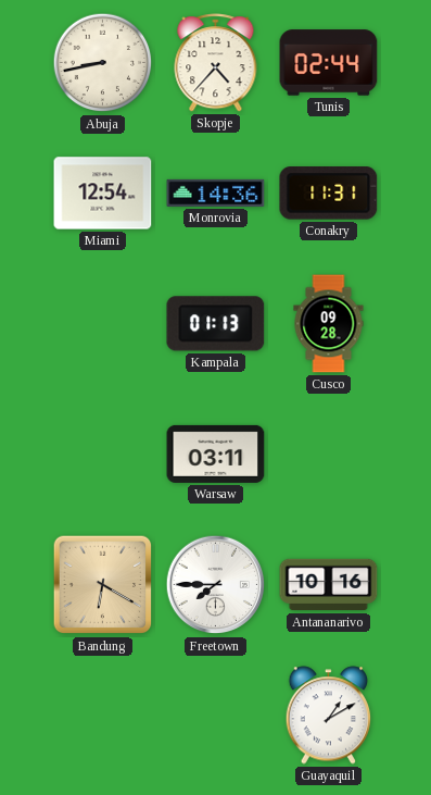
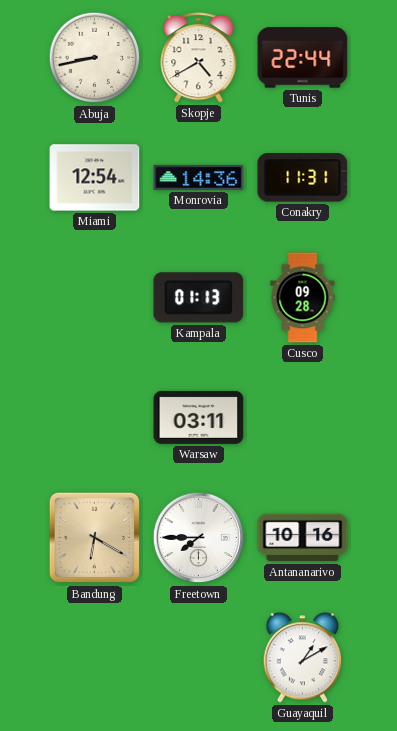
Skopje: 4:37 -> 4:40
Tunis: 02:44 -> 22:44
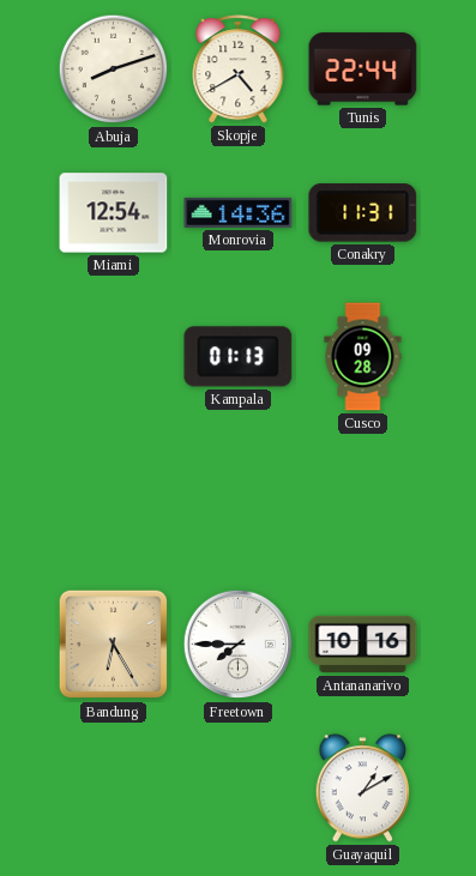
Abuja: 8:43 -> 8:12
Warsaw: 03:11 -> none
Bandung: 6:20 -> 6:25
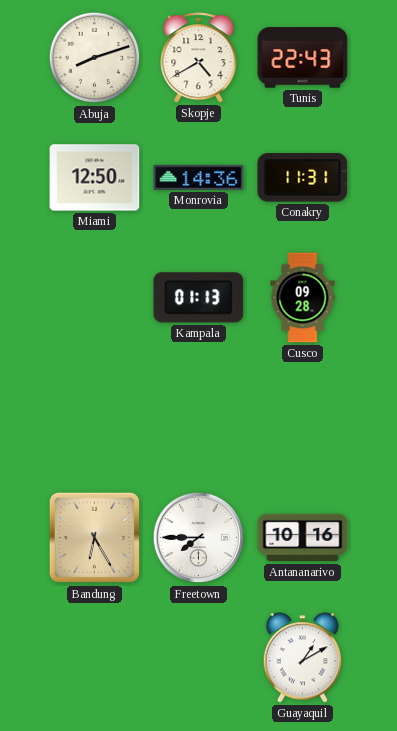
Tunis: 22:44 -> 22:43
Miami: 12:54 -> 12:50
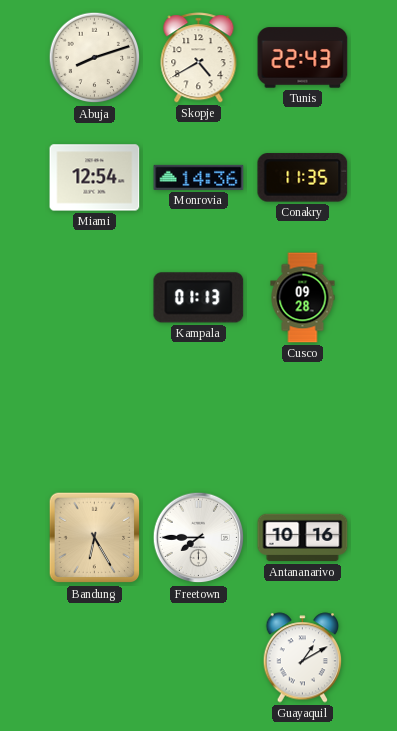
Miami: 12:50 -> 12:54
Conakry: 11:31 -> 11:35
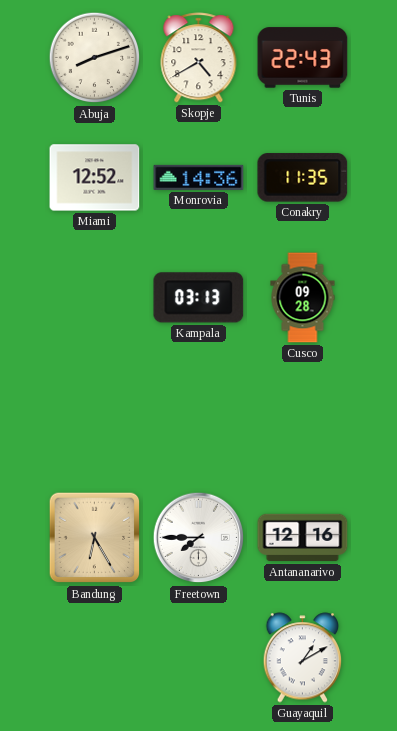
Miami: 12:54 -> 12:52
Kampala: 01:13 -> 03:13
Antananarivo: 10:16 -> 12:16
